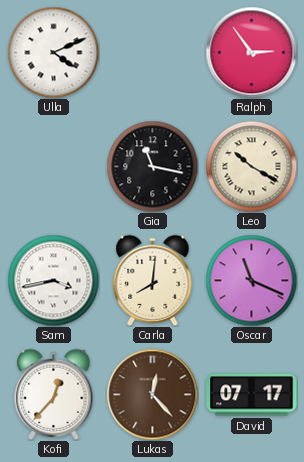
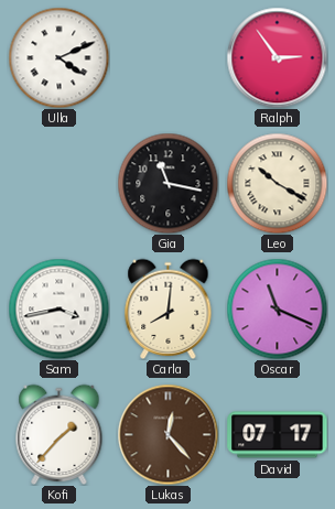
Kofi: 12:37 -> 1:37
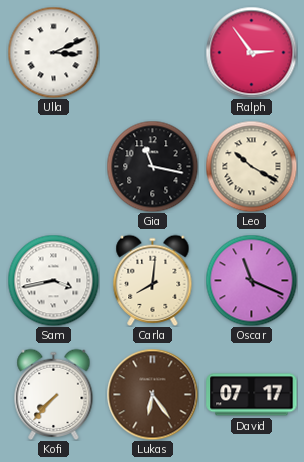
Ulla: 4:11 -> 3:11
Kofi: 1:37 -> 7:37
Lukas: 12:23 -> 6:24
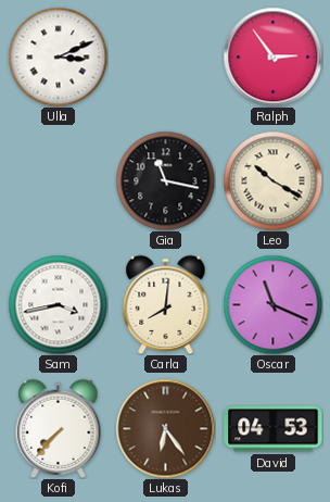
David: 07:17 -> 04:53
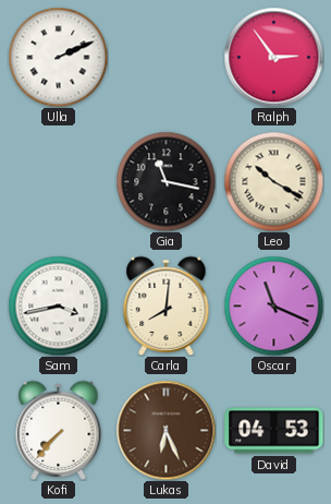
Ulla: 3:11 -> 2:11
Lukas: 6:24 -> 6:26
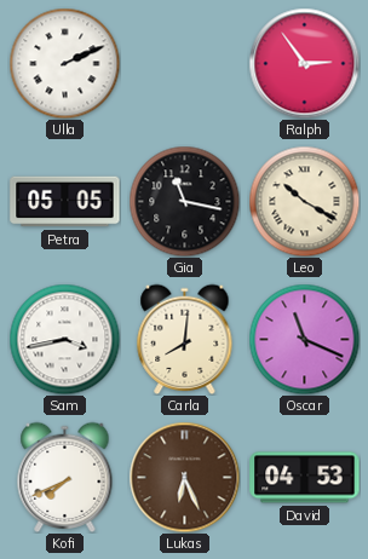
Petra: none -> 05:05
Kofi: 7:37 -> 7:41
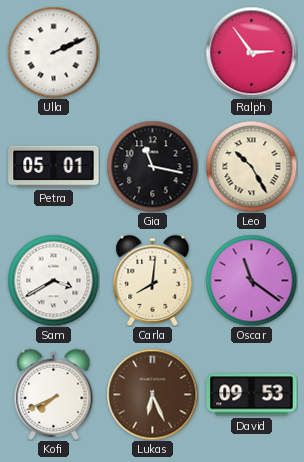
Petra: 05:05 -> 05:01
Leo: 10:20 -> 10:25
Sam: 3:43 -> 3:40
Oscar: 11:19 -> 11:21
David: 04:53 -> 09:53
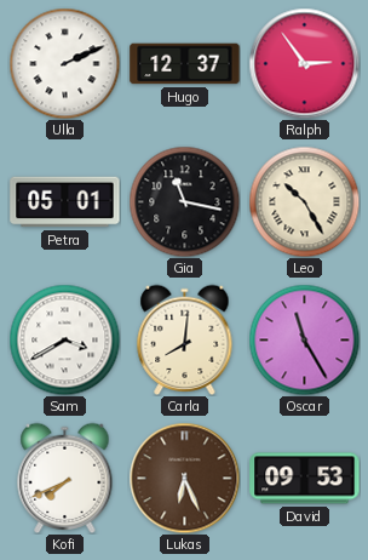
Hugo: none -> 12:37
Oscar: 11:21 -> 11:25
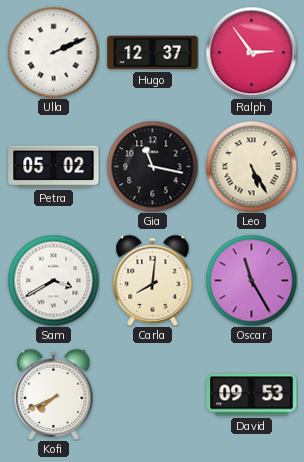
Petra: 05:01 -> 05:02
Leo: 10:25 -> 5:25
Lukas: 6:26 -> none
